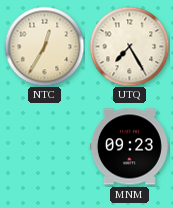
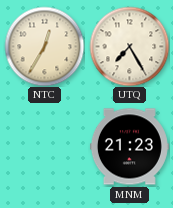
MNM: 09:23 -> 21:23
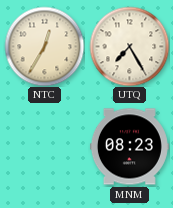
MNM: 21:23 -> 08:23
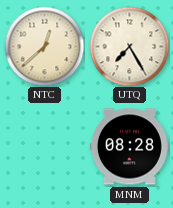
NTC: 12:35 -> 12:38
MNM: 08:23 -> 08:28
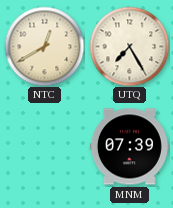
NTC: 12:38 -> 12:40
MNM: 08:28 -> 07:39
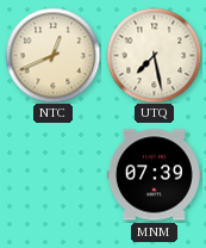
NTC: 12:40 -> 12:41
UTQ: 7:25 -> 7:28
